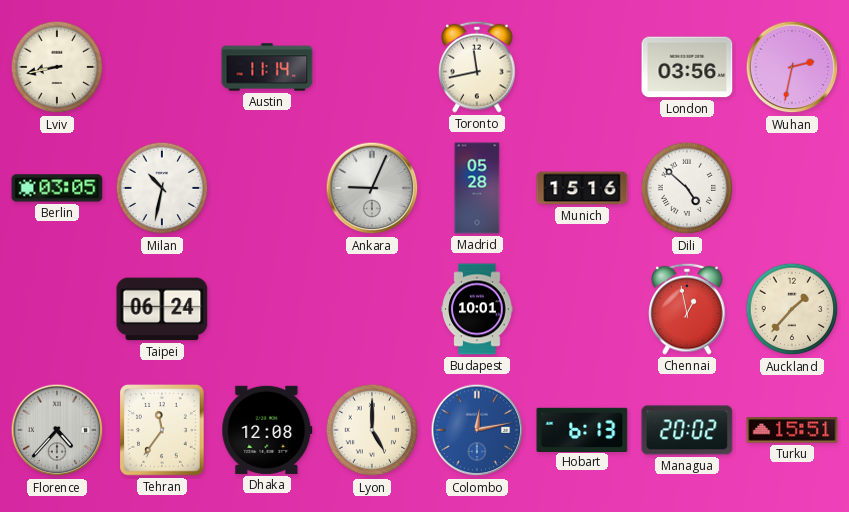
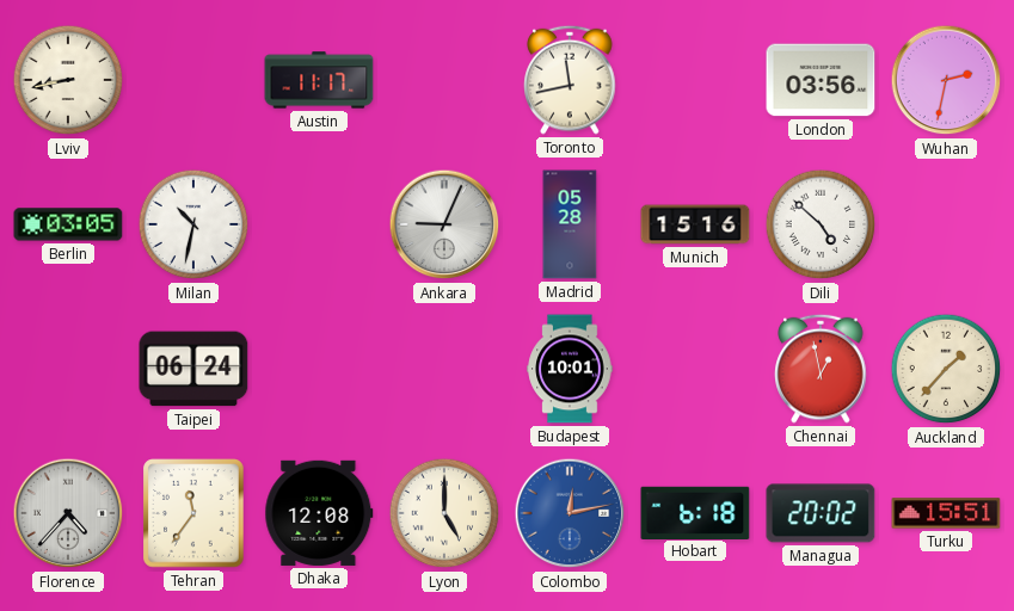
Austin: 11:14 -> 11:17
Hobart: 6:13 -> 6:18
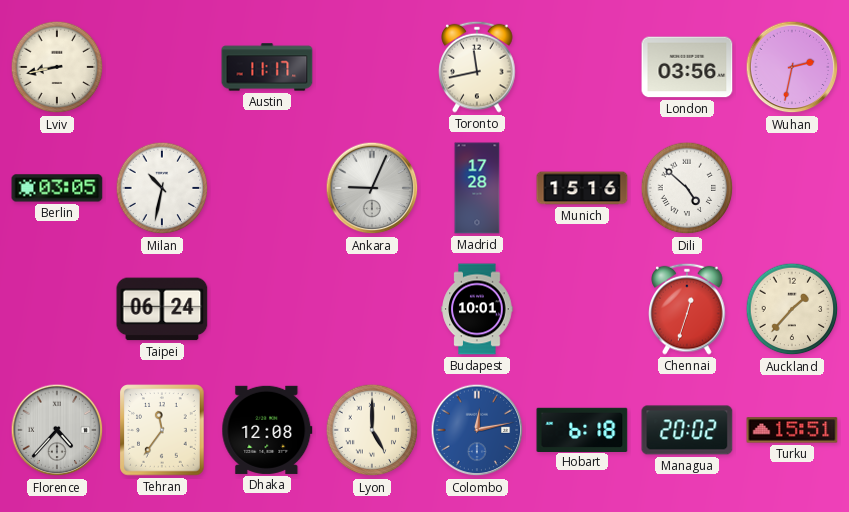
Madrid: 05:28 -> 17:28
Chennai: 12:58 -> 12:33
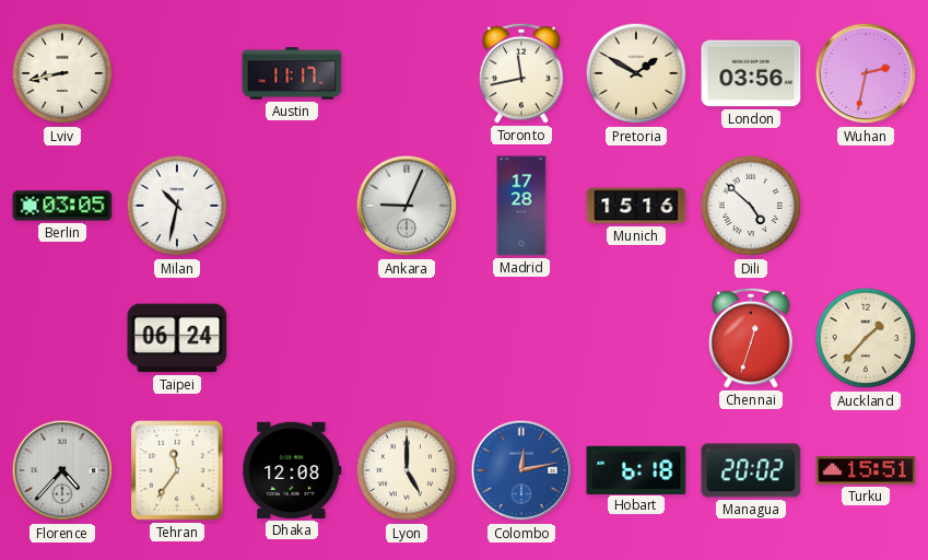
Pretoria: none -> 1:50
Budapest: 10:01 -> none
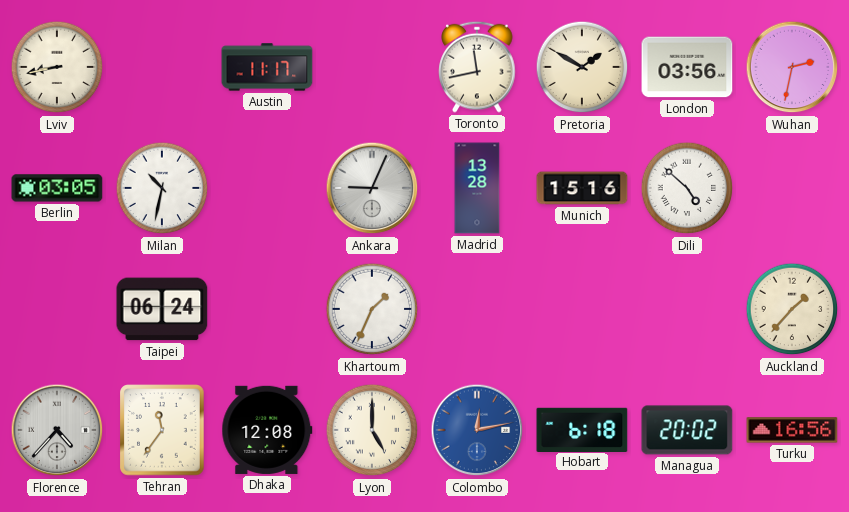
Madrid: 17:28 -> 13:28
Khartoum: none -> 1:34
Chennai: 12:33 -> none
Turku: 15:51 -> 16:56
